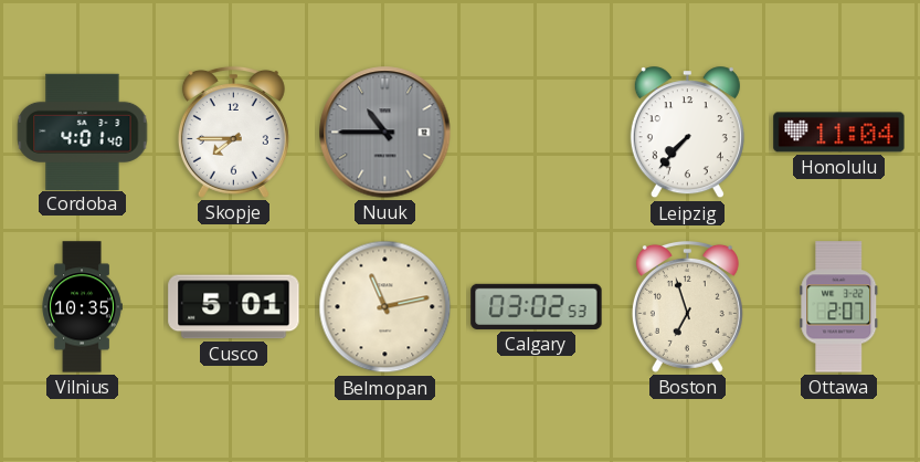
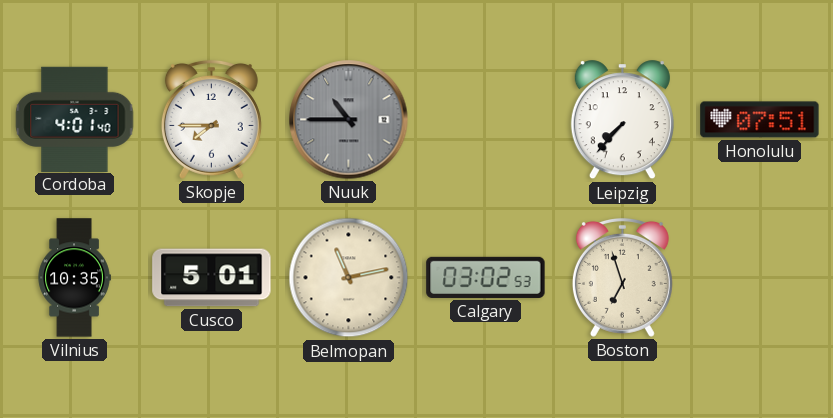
Honolulu: 11:04 -> 07:51
Ottawa: 2:07 -> none
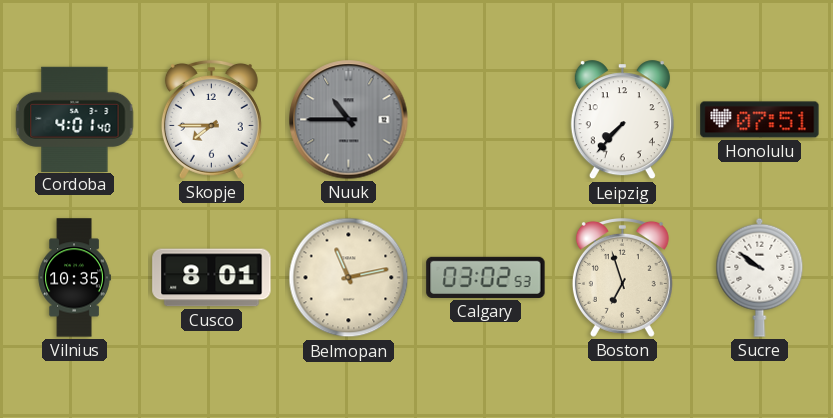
Cusco: 5:01 -> 8:01
Sucre: none -> 9:51
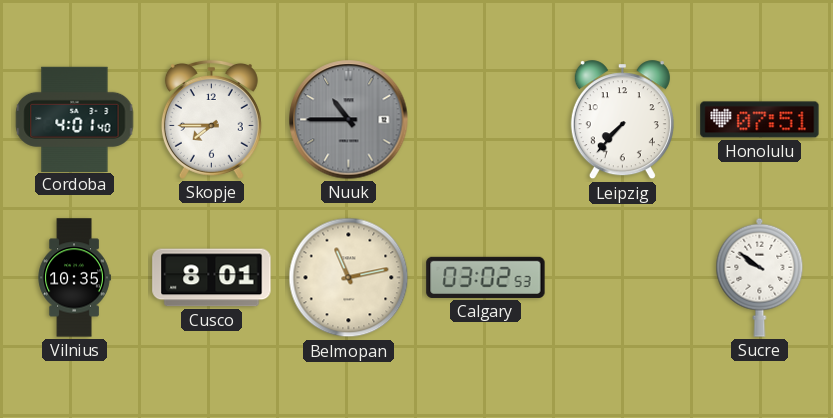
Boston: 6:57 -> none
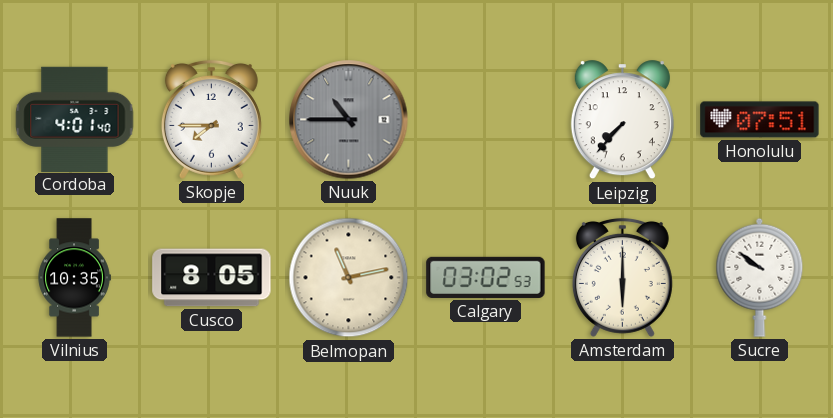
Cusco: 8:01 -> 8:05
Amsterdam: none -> 6:00
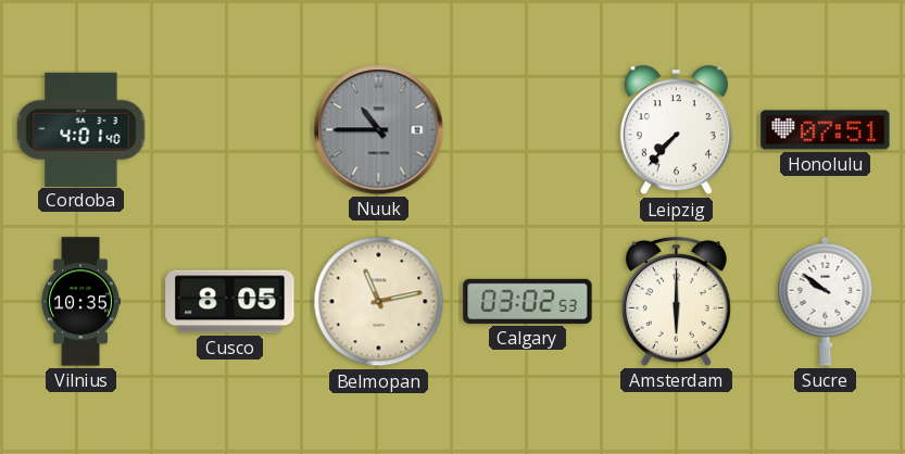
Skopje: 7:45 -> none
